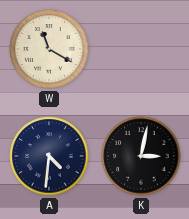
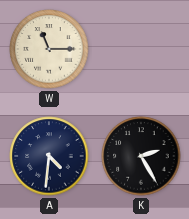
W: 11:20 -> 11:15
K: 3:02 -> 2:25
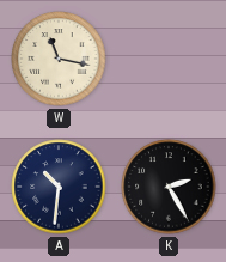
W: 11:15 -> 11:17
A: 4:31 -> 10:31
